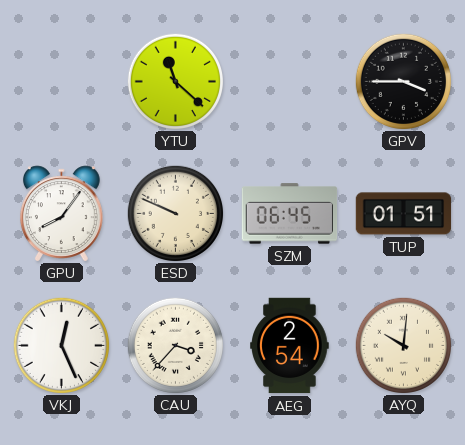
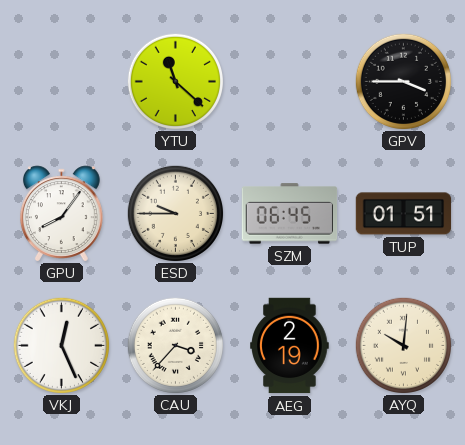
ESD: 9:49 -> 9:45
AEG: 2:54 -> 2:19
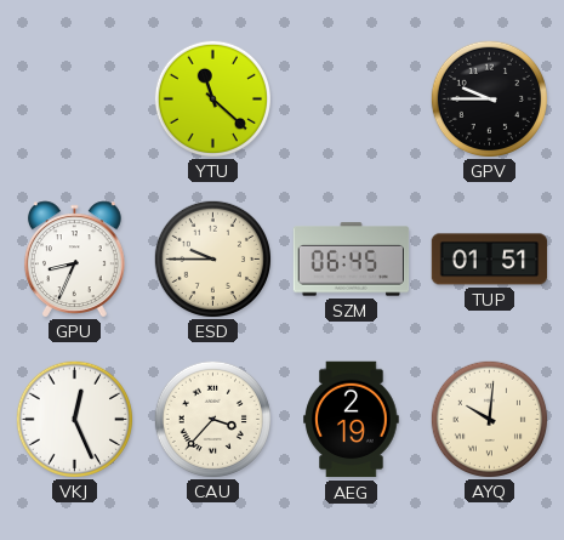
GPV: 3:45 -> 9:45
GPU: 8:06 -> 8:34
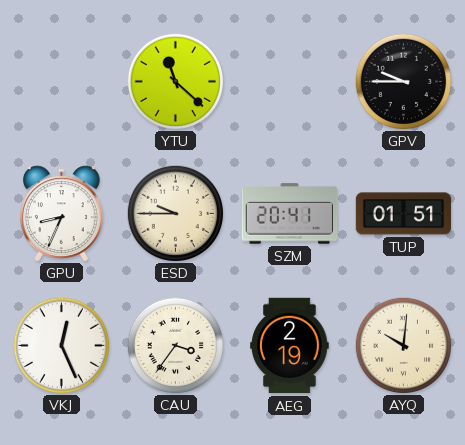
SZM: 06:45 -> 20:41
CAU: 3:37 -> 3:36
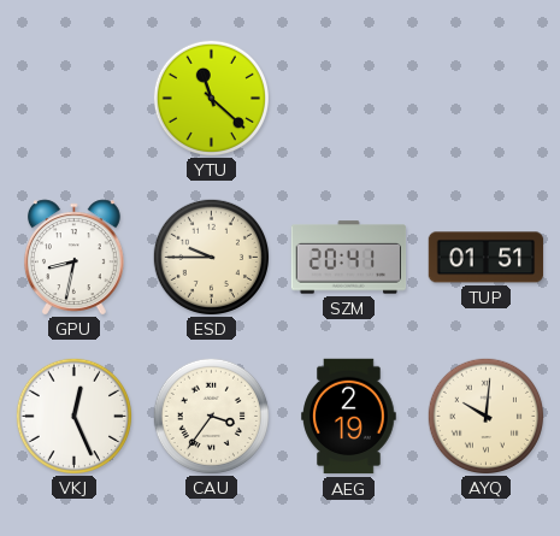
GPV: 9:45 -> none
GPU: 8:34 -> 8:32
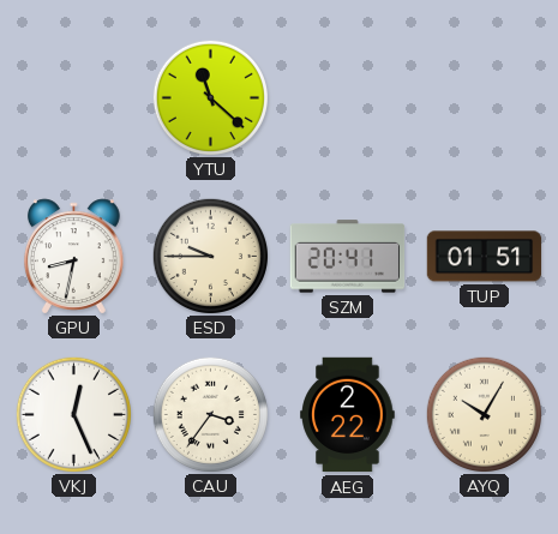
AEG: 2:19 -> 2:22
AYQ: 10:01 -> 10:05
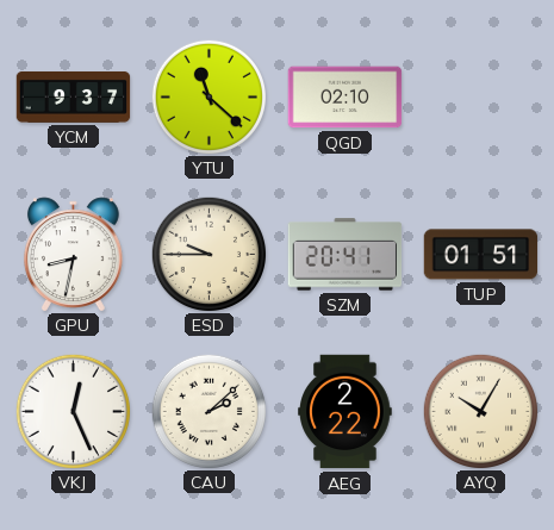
YCM: none -> 9:37
QGD: none -> 02:10
CAU: 3:36 -> 2:08
